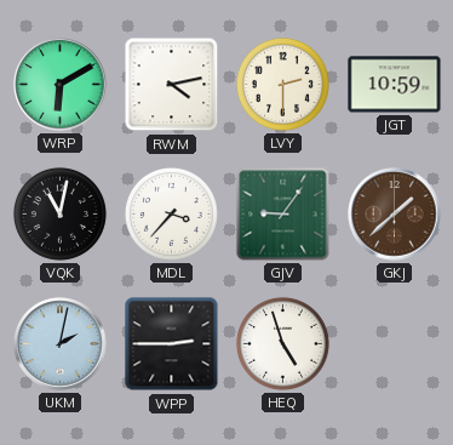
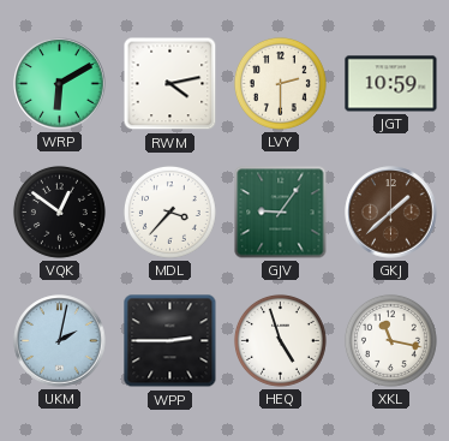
VQK: 11:02 -> 12:51
XKL: none -> 11:17
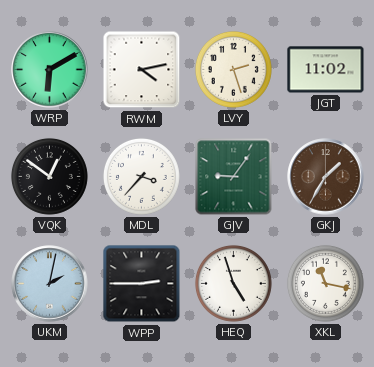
LVY: 2:30 -> 2:27
JGT: 10:59 -> 11:02
GKJ: 1:38 -> 1:35
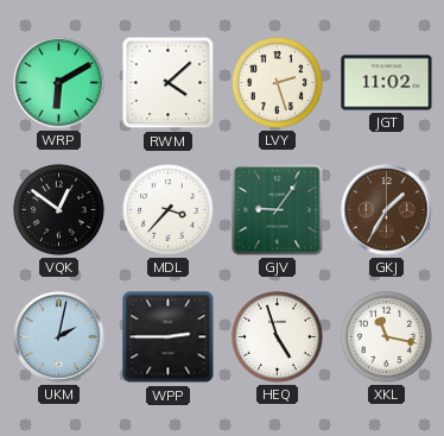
RWM: 4:13 -> 4:08
